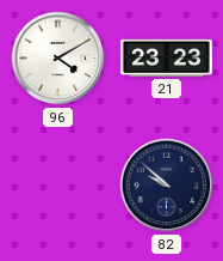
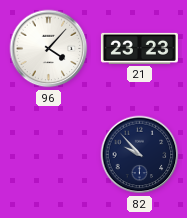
96: 4:10 -> 4:07
82: 9:52 -> 9:53
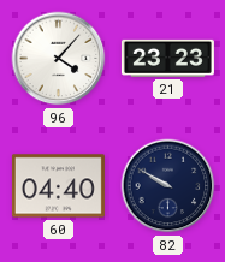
60: none -> 04:40
82: 9:53 -> 9:50
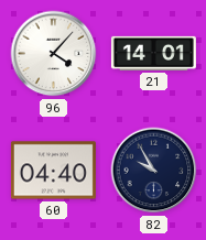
21: 23:23 -> 14:01
82: 9:50 -> 9:55
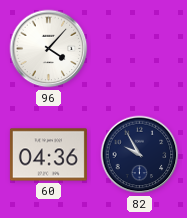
21: 14:01 -> none
60: 04:40 -> 04:36
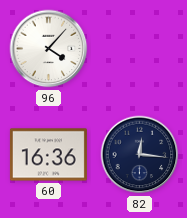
60: 04:36 -> 16:36
82: 9:55 -> 12:16
